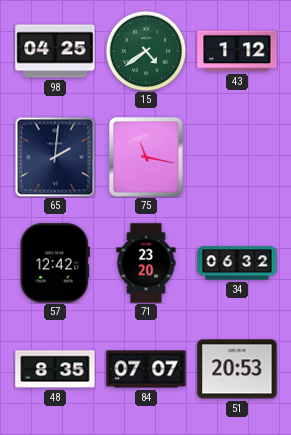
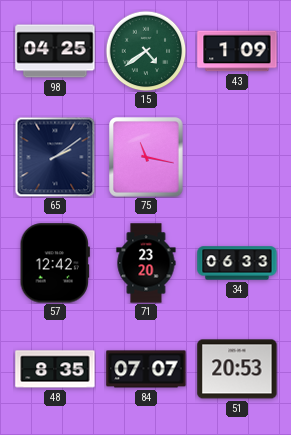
43: 1:12 -> 1:09
65: 2:01 -> 2:09
34: 06:32 -> 06:33
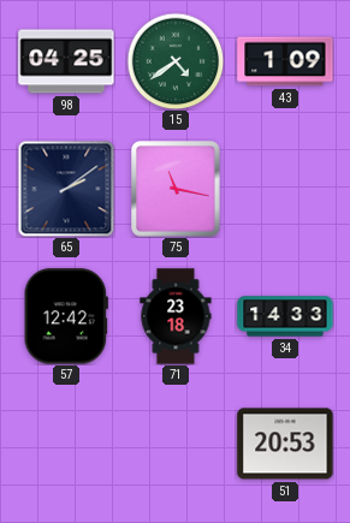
71: 23:20 -> 23:18
34: 06:33 -> 14:33
48: 8:35 -> none
84: 07:07 -> none
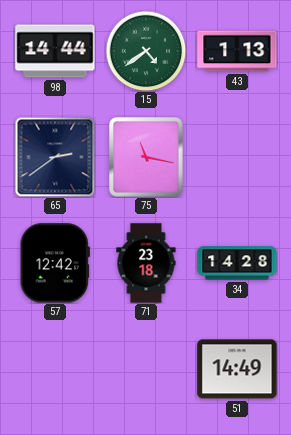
98: 04:25 -> 14:44
43: 1:09 -> 1:13
65: 2:09 -> 2:39
34: 14:33 -> 14:28
51: 20:53 -> 14:49
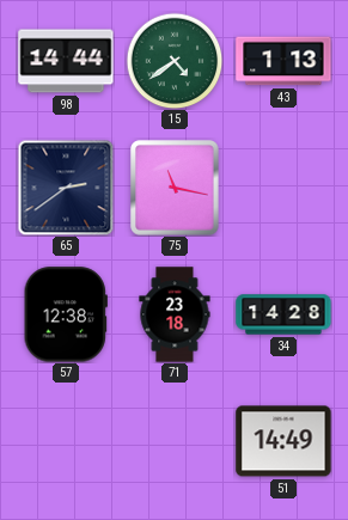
57: 12:42 -> 12:38
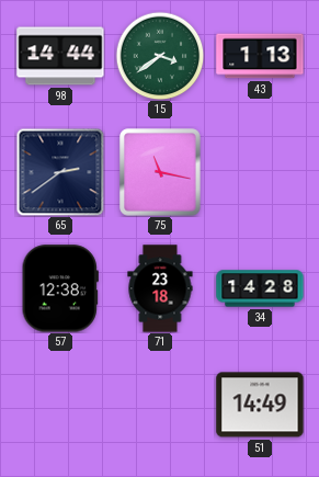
15: 4:39 -> 3:39
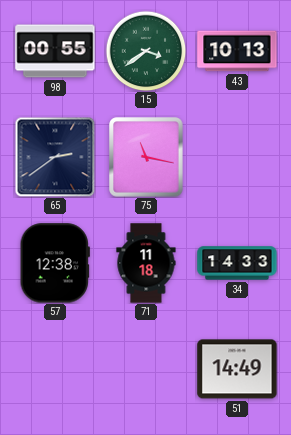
98: 14:44 -> 00:55
43: 1:13 -> 10:13
71: 23:18 -> 11:18
34: 14:28 -> 14:33
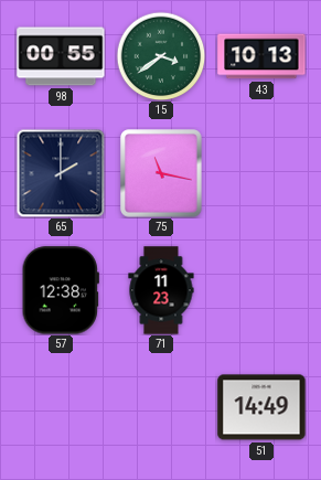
65: 2:39 -> 2:00
71: 11:18 -> 11:23
34: 14:33 -> none
